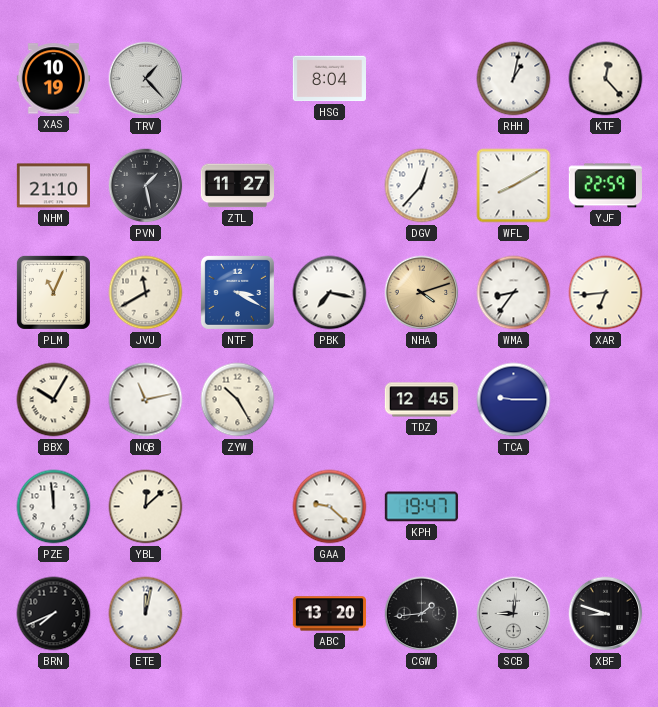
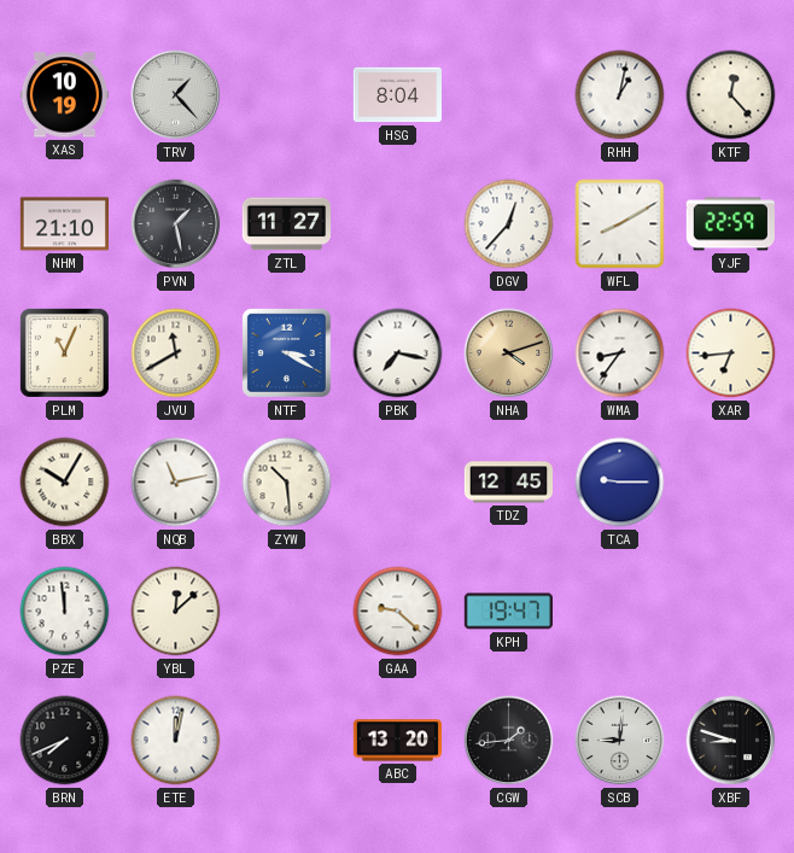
ZYW: 10:25 -> 10:29
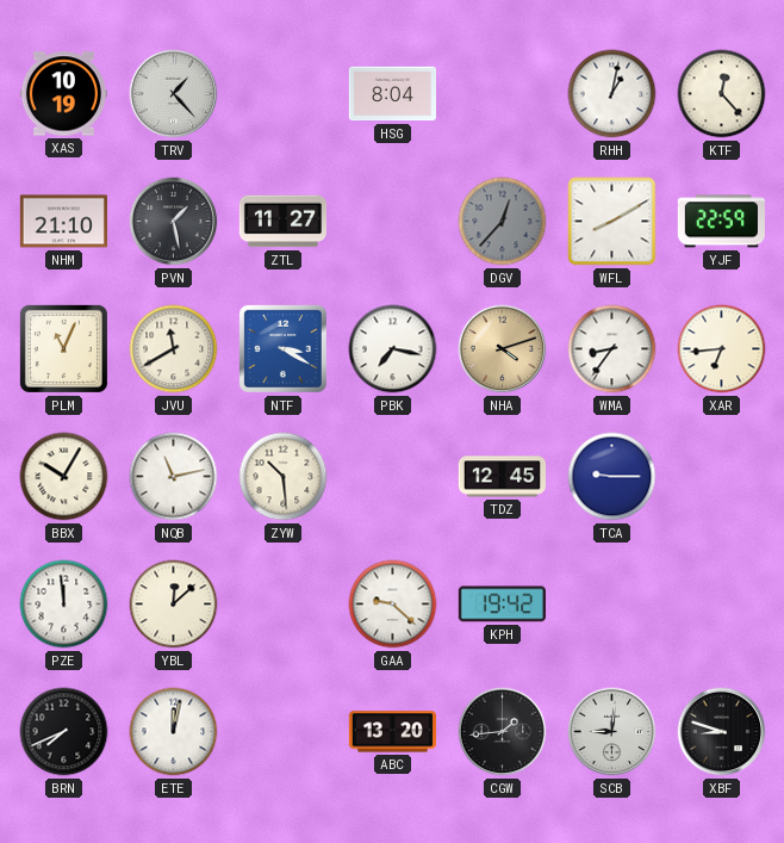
DGV dial: white -> grey
KPH: 19:47 -> 19:42
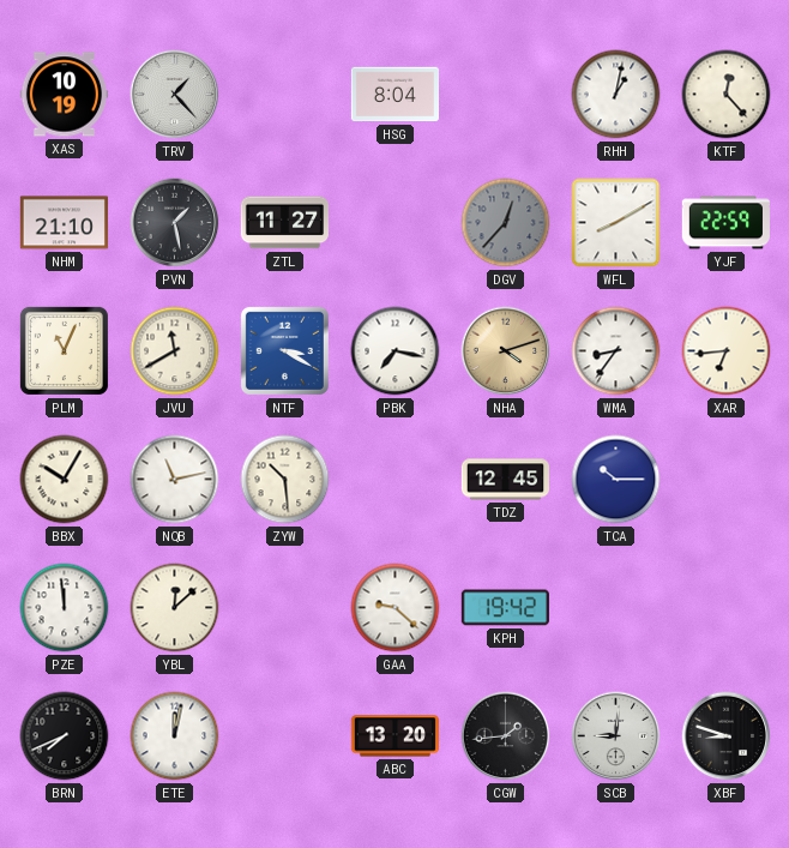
TCA: 9:15 -> 10:15
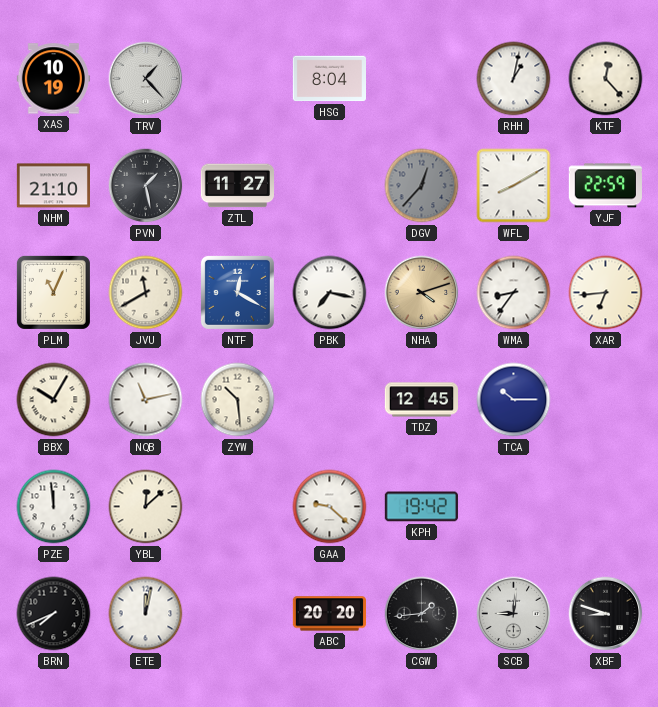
NTF: 3:20 -> 12:20
ABC: 13:20 -> 20:20
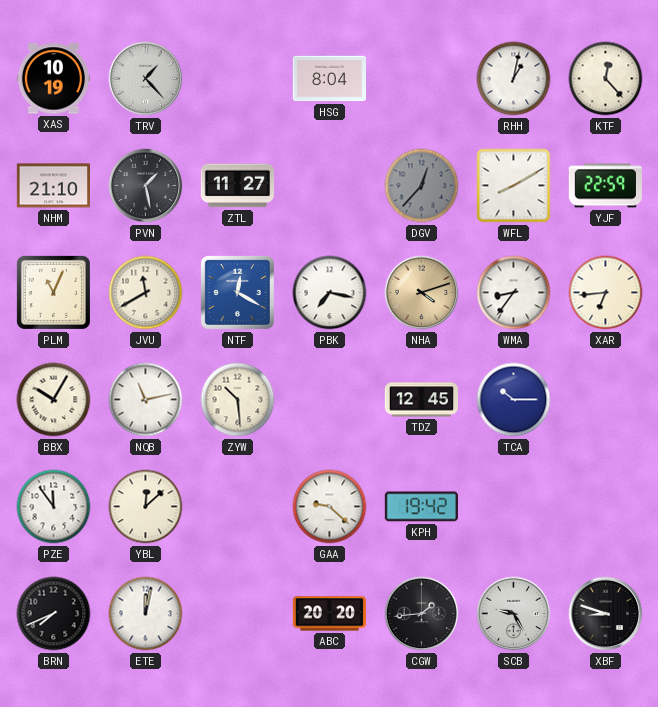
PZE: 11:59 -> 11:54
SCB: 9:01 -> 9:25
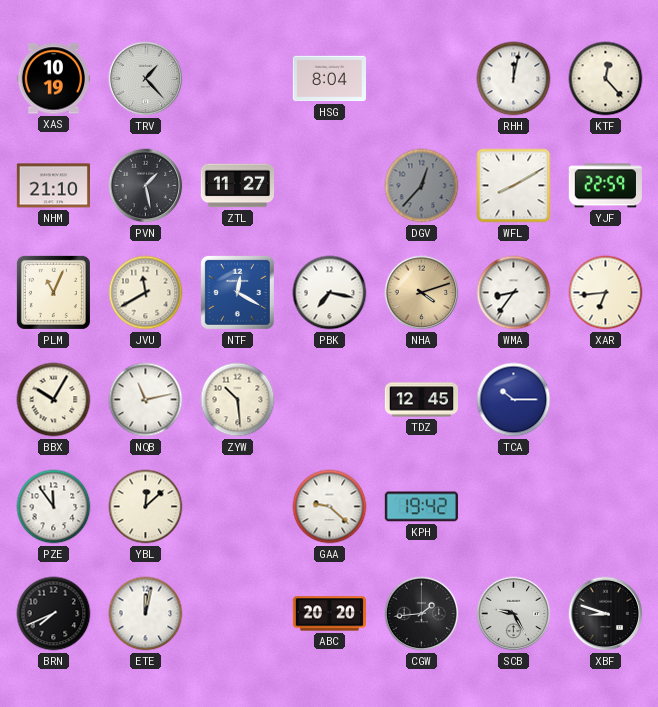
RHH: 1:02 -> 12:02
